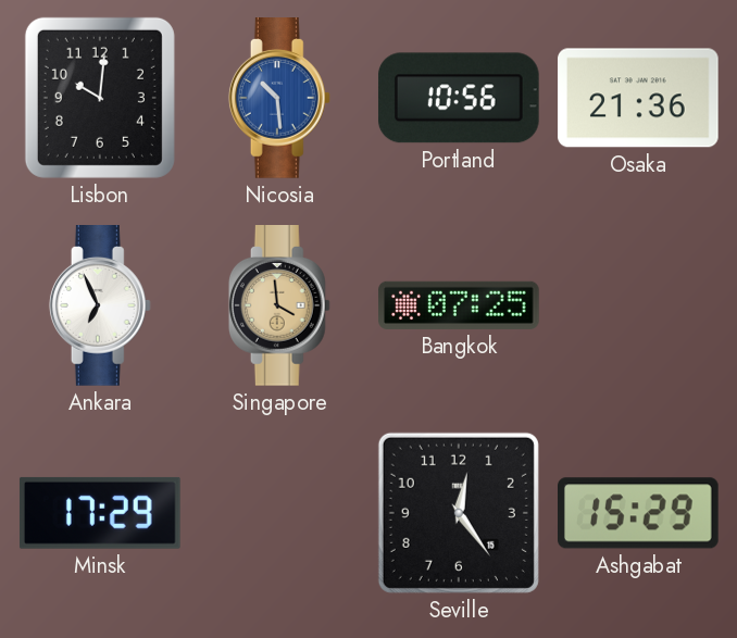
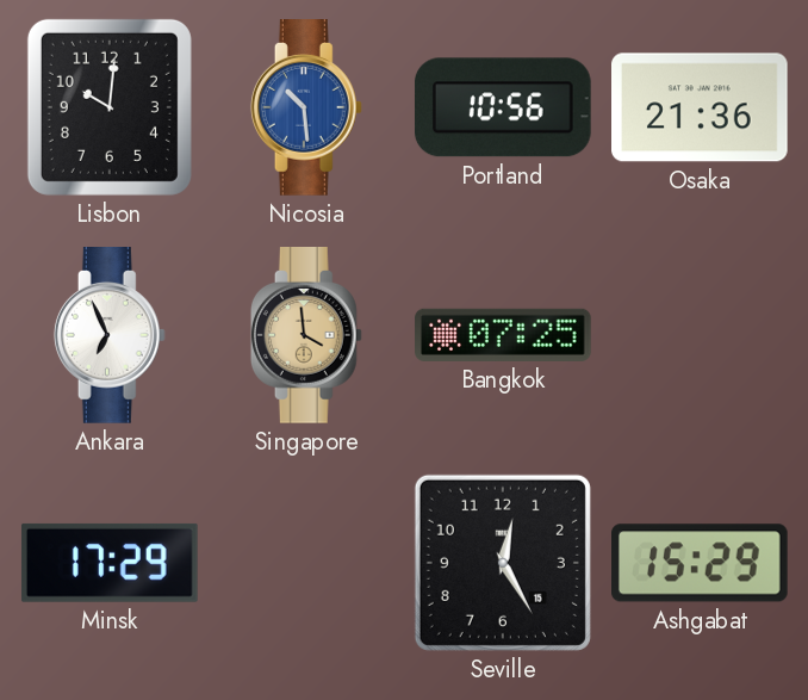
Seville: 12:24 -> 12:25
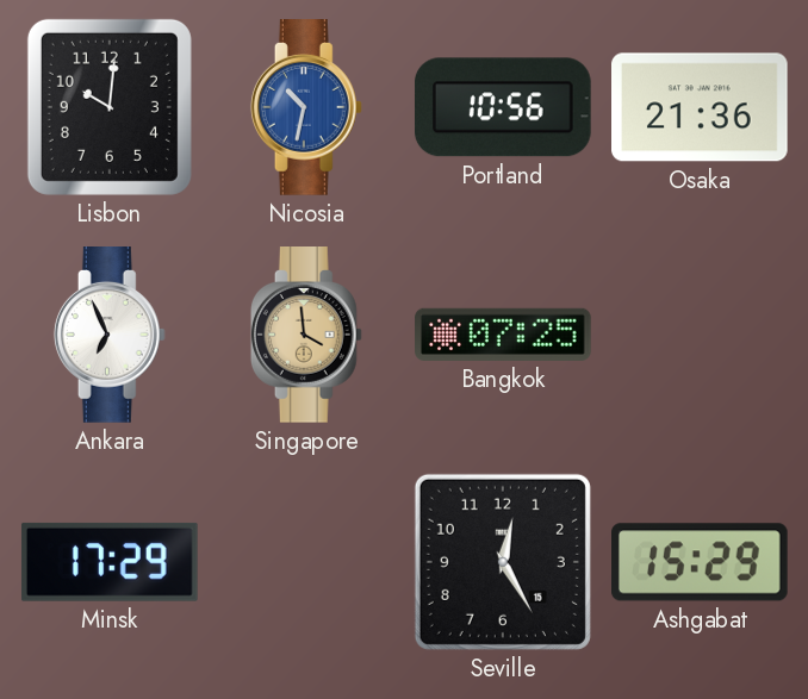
Nicosia: 10:29 -> 10:32
